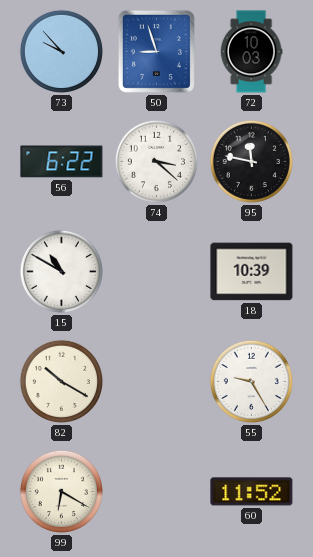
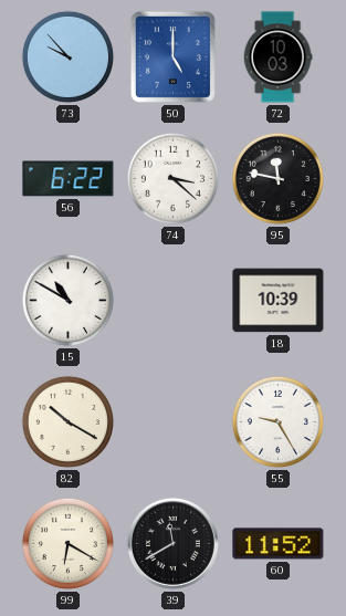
50: 8:57 -> 5:00
39: none -> 11:40
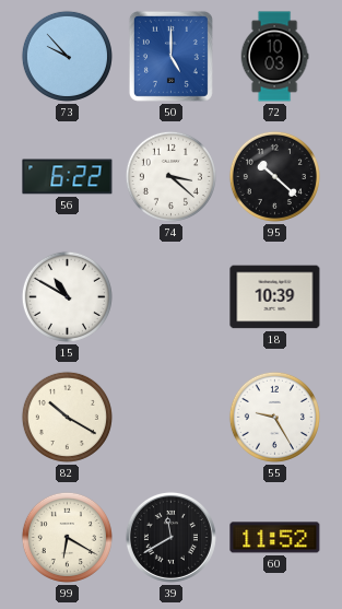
95: 11:47 -> 10:22
